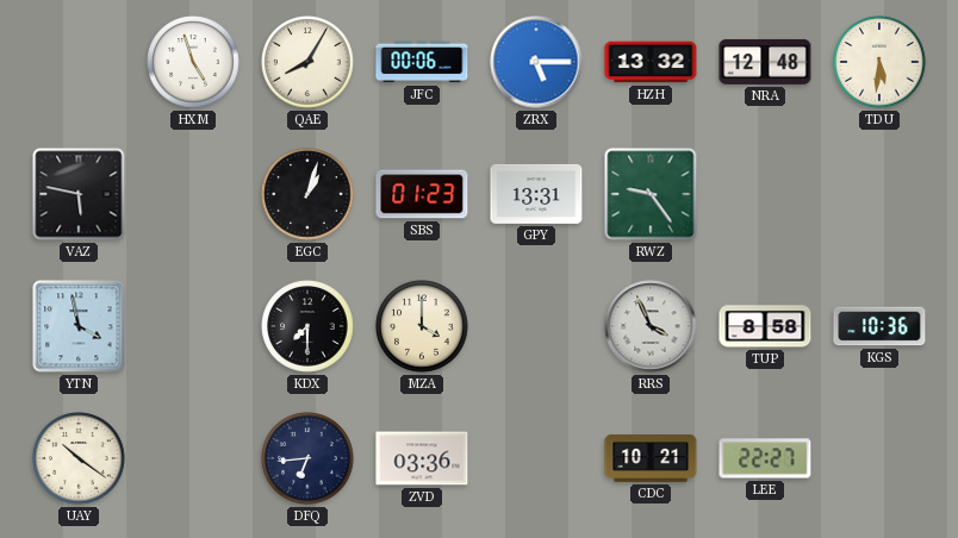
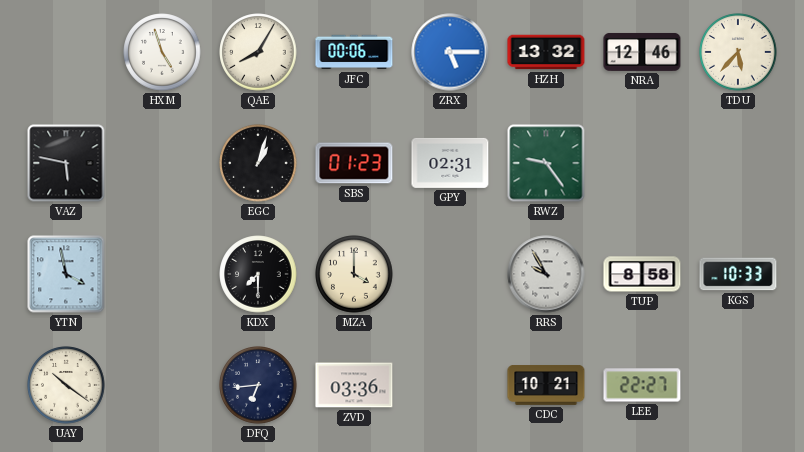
NRA: 12:48 -> 12:46
TDU: 5:31 -> 5:37
GPY: 13:31 -> 02:31
RRS: 3:56 -> 9:55
KGS: 10:36 -> 10:33
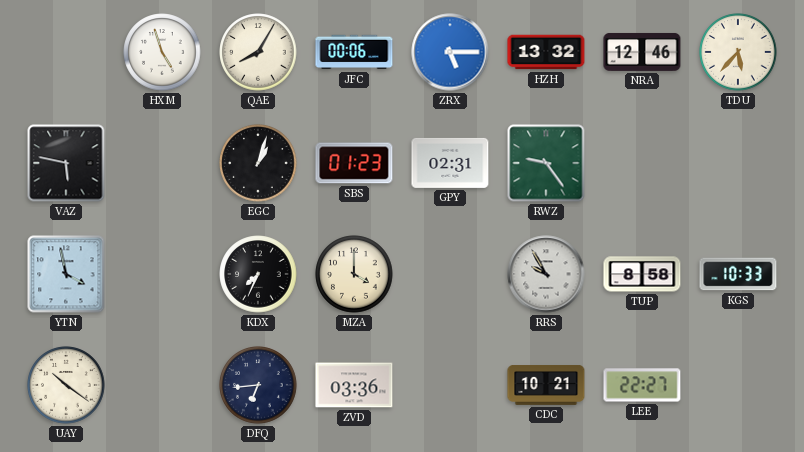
KDX: 7:30 -> 7:34
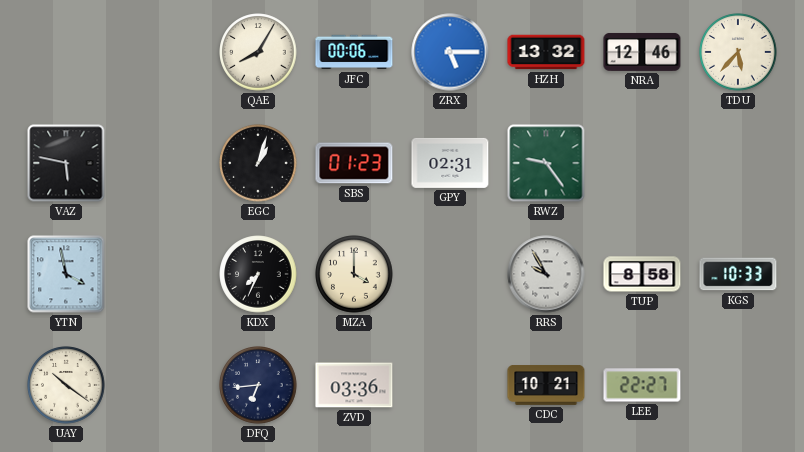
HXM: 4:57 -> none
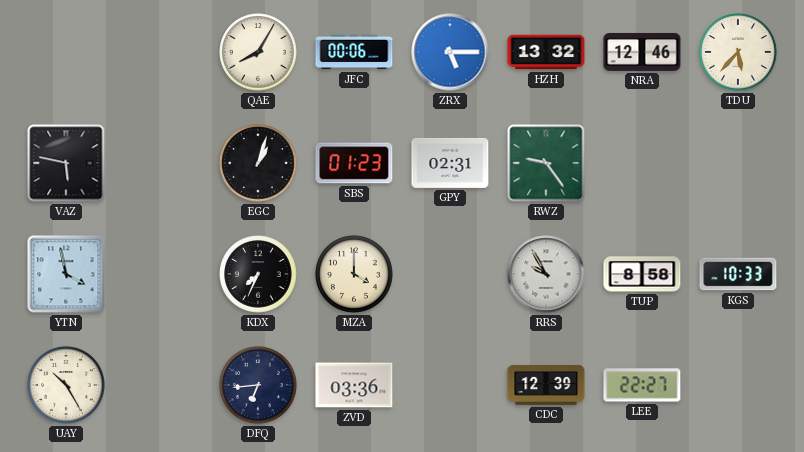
UAY: 10:21 -> 10:25
CDC: 10:21 -> 12:39
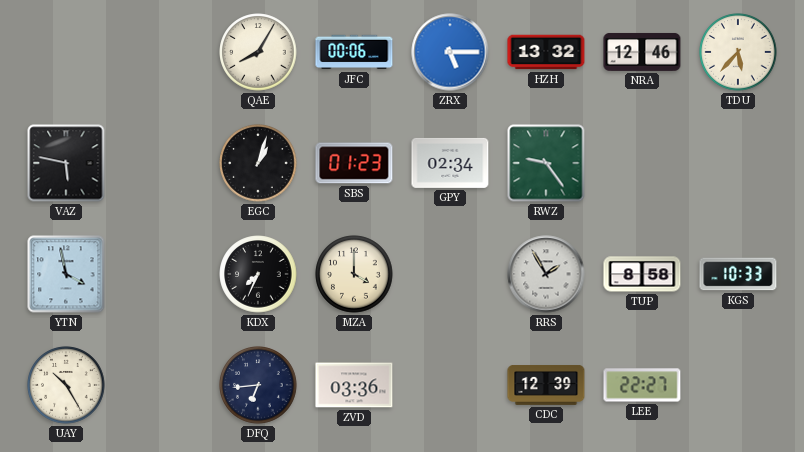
GPY: 02:31 -> 02:34
RRS: 9:55 -> 1:55
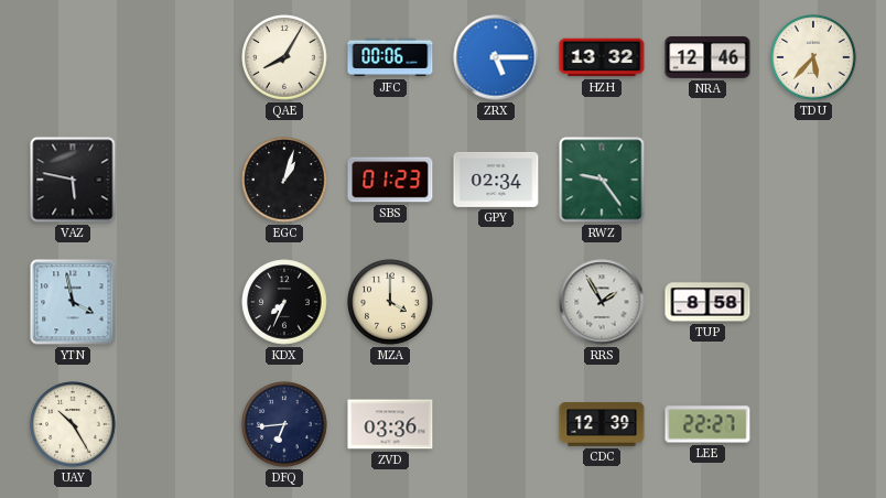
KGS: 10:33 -> none
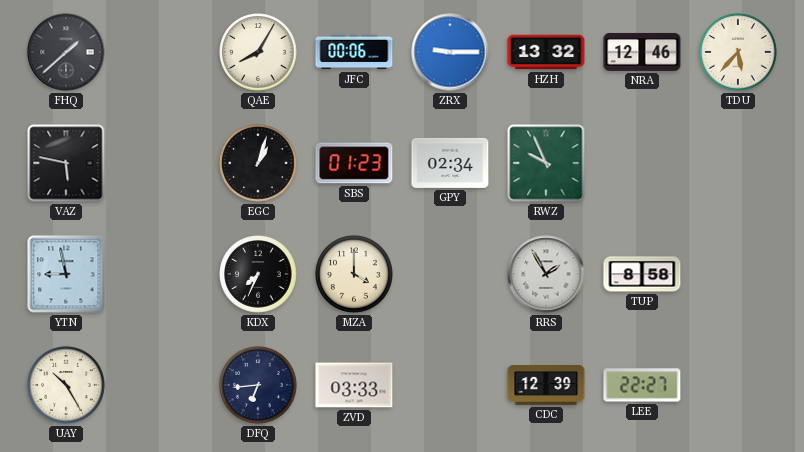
FHQ: none -> 1:38
ZRX: 5:15 -> 9:15
RWZ: 9:24 -> 9:56
YTN: 3:58 -> 8:58
ZVD: 03:36 -> 03:33
